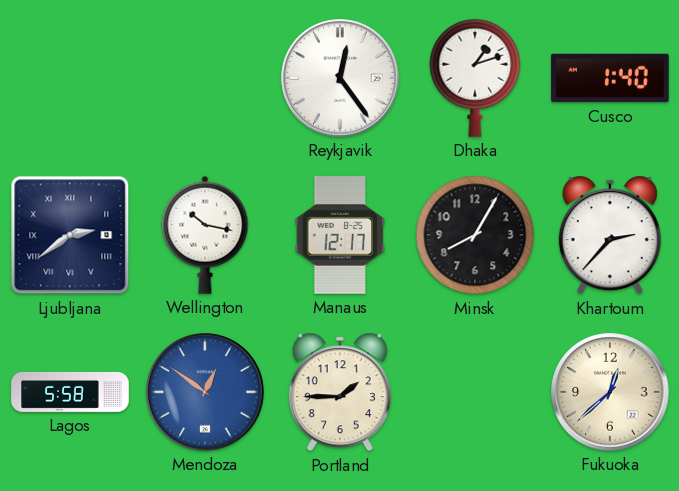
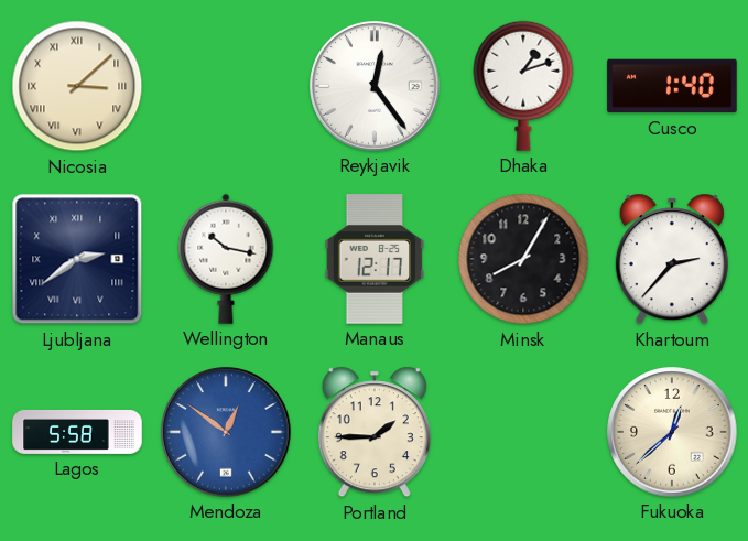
Nicosia: none -> 3:08
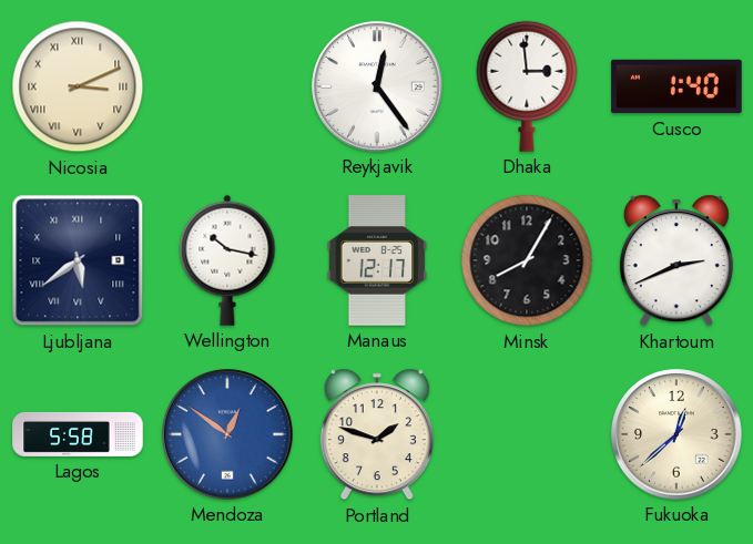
Nicosia: 3:08 -> 3:11
Dhaka: 1:12 -> 2:59
Ljubljana: 2:39 -> 5:39
Khartoum: 2:37 -> 2:41
Portland: 1:45 -> 1:48
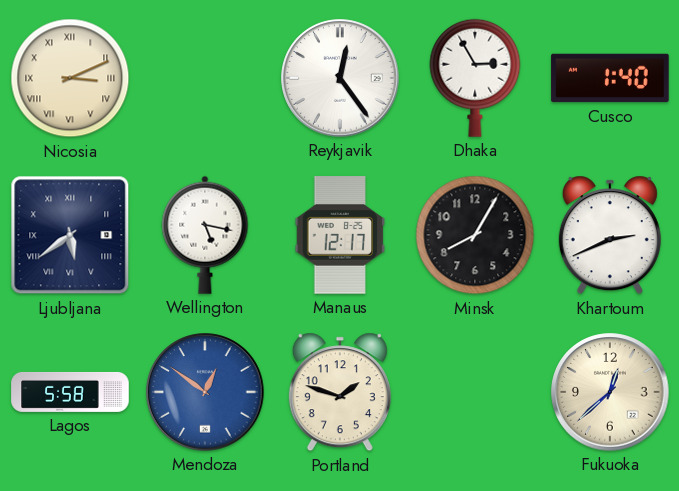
Dhaka: 2:59 -> 2:55
Wellington: 10:17 -> 5:17
